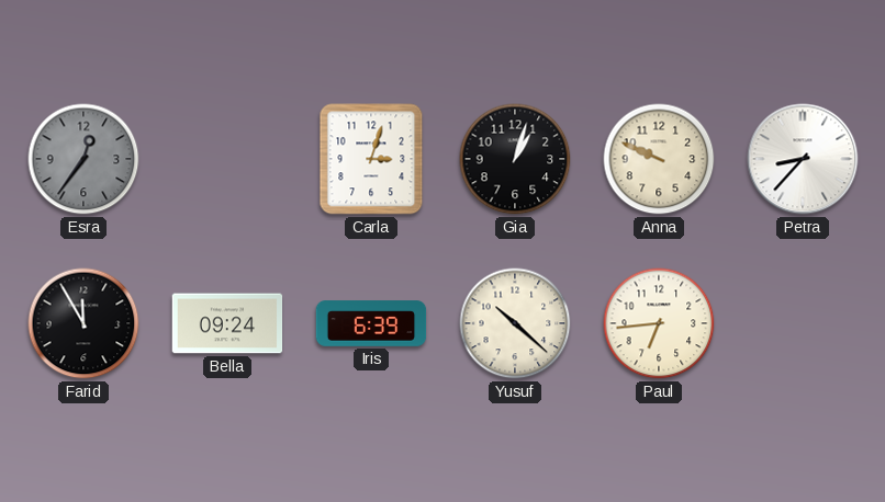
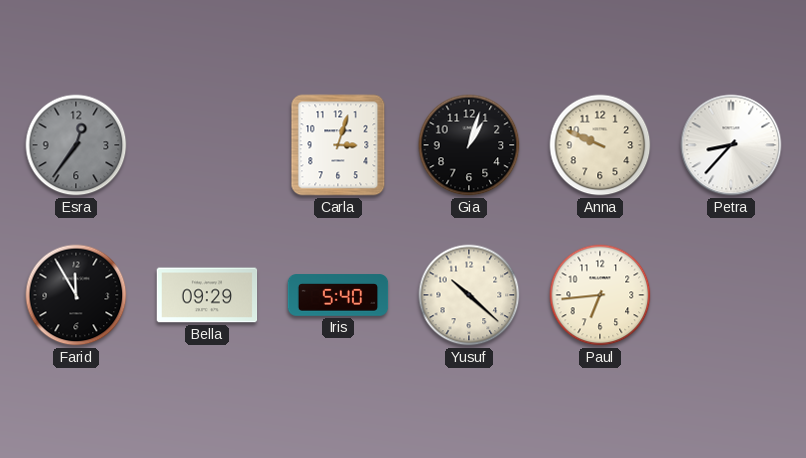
Bella: 09:24 -> 09:29
Iris: 6:39 -> 5:40
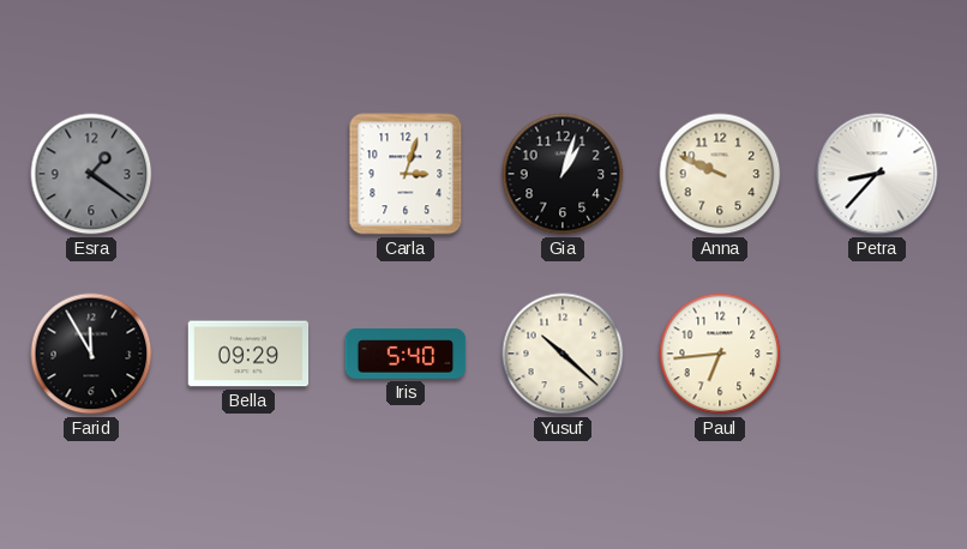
Esra: 12:36 -> 1:21
